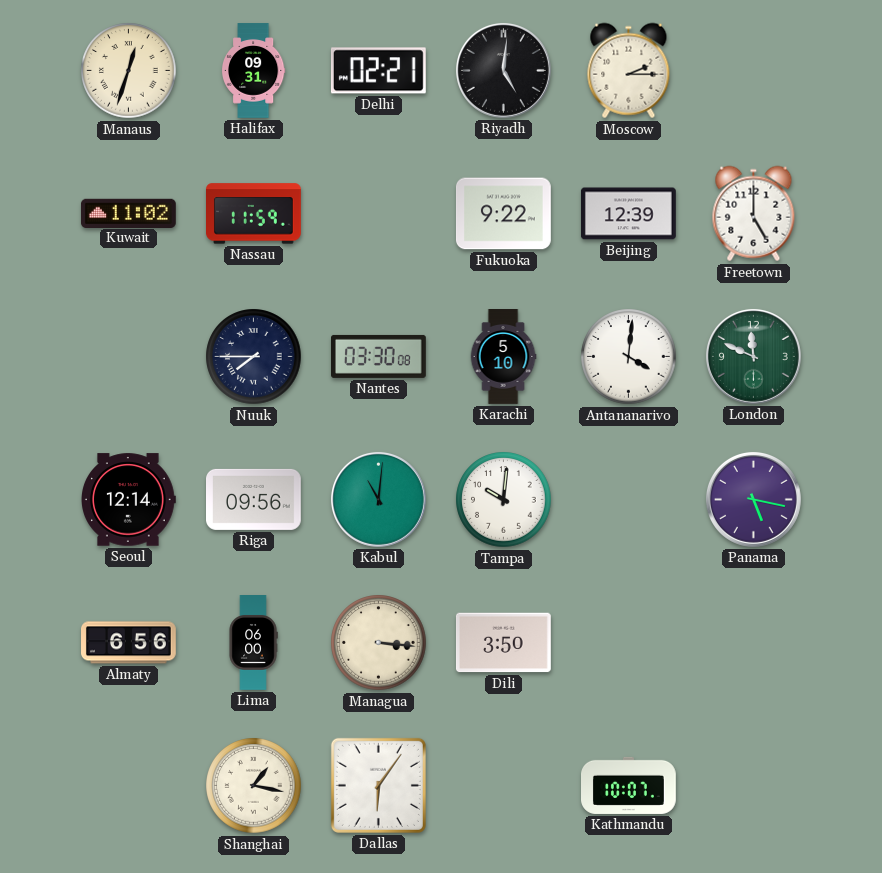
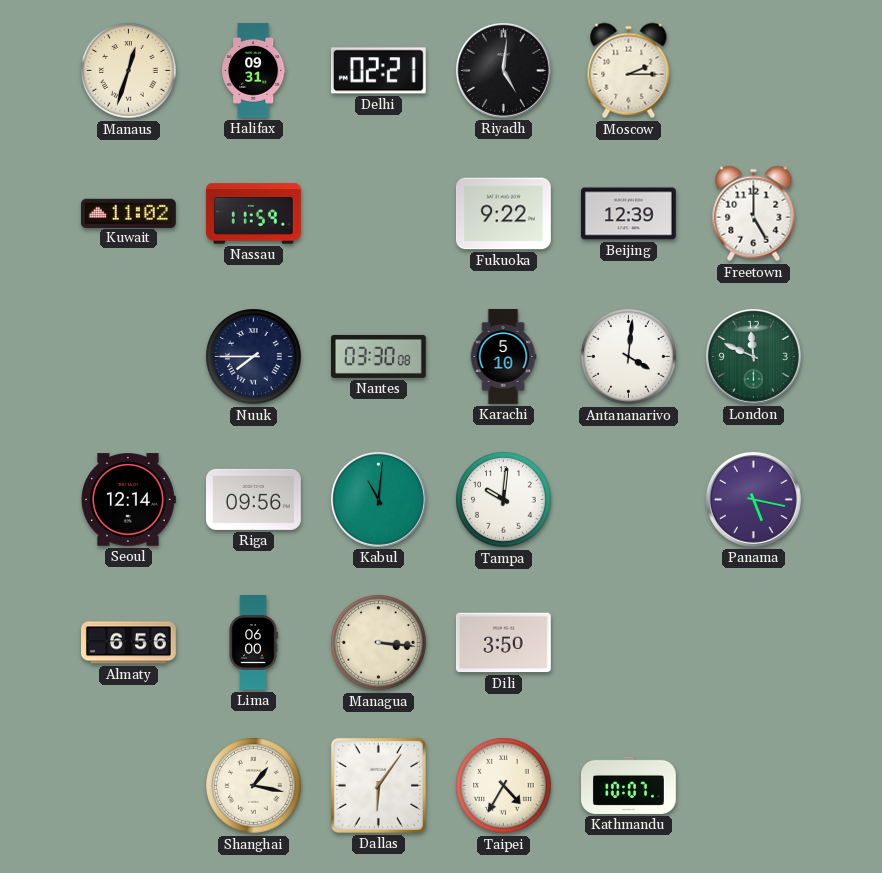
Taipei: none -> 4:35
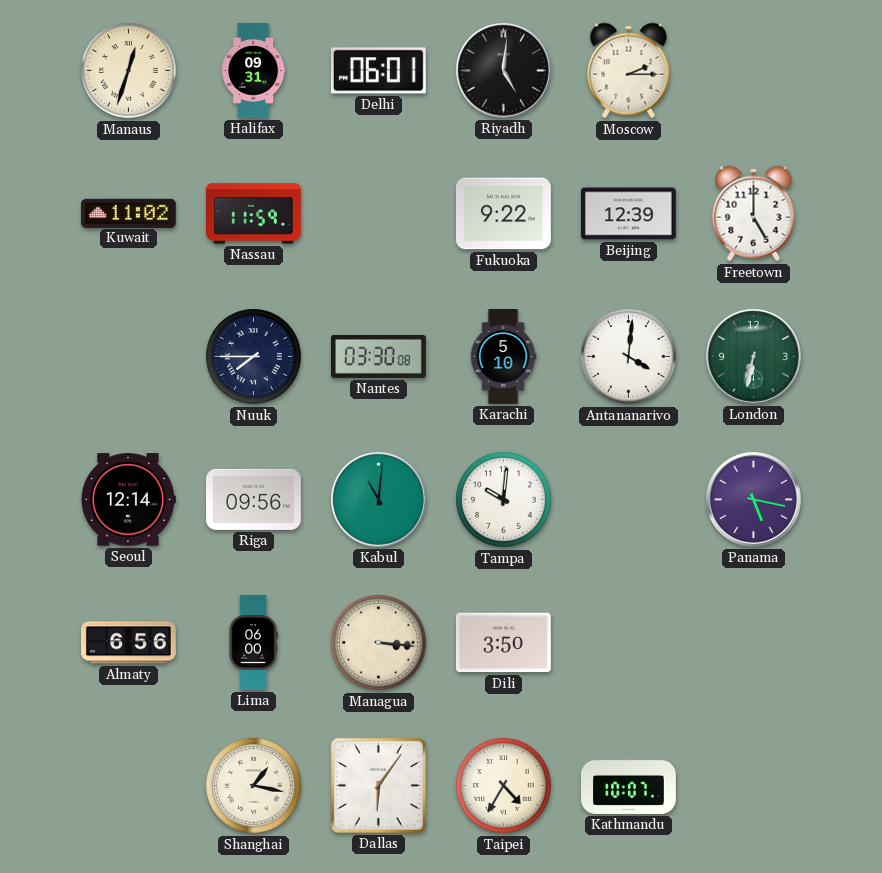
Delhi: 02:21 -> 06:01
London: 11:49 -> 6:32
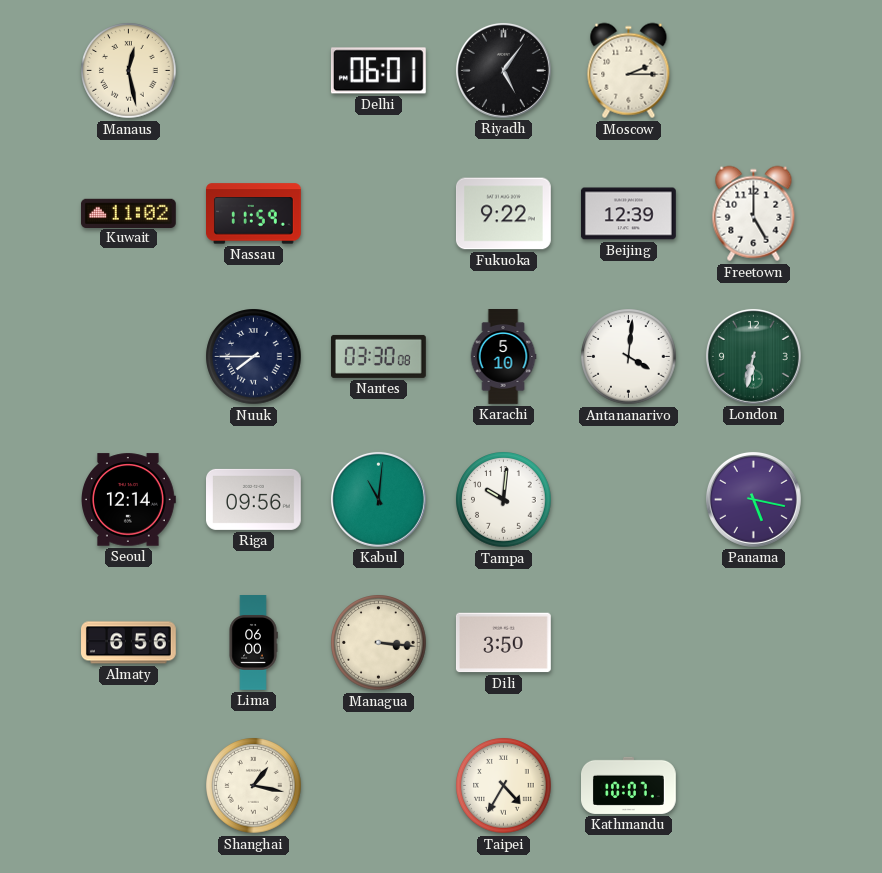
Manaus: 12:33 -> 12:28
Halifax: 09:31 -> none
Riyadh: 5:01 -> 5:06
Dallas: 6:06 -> none
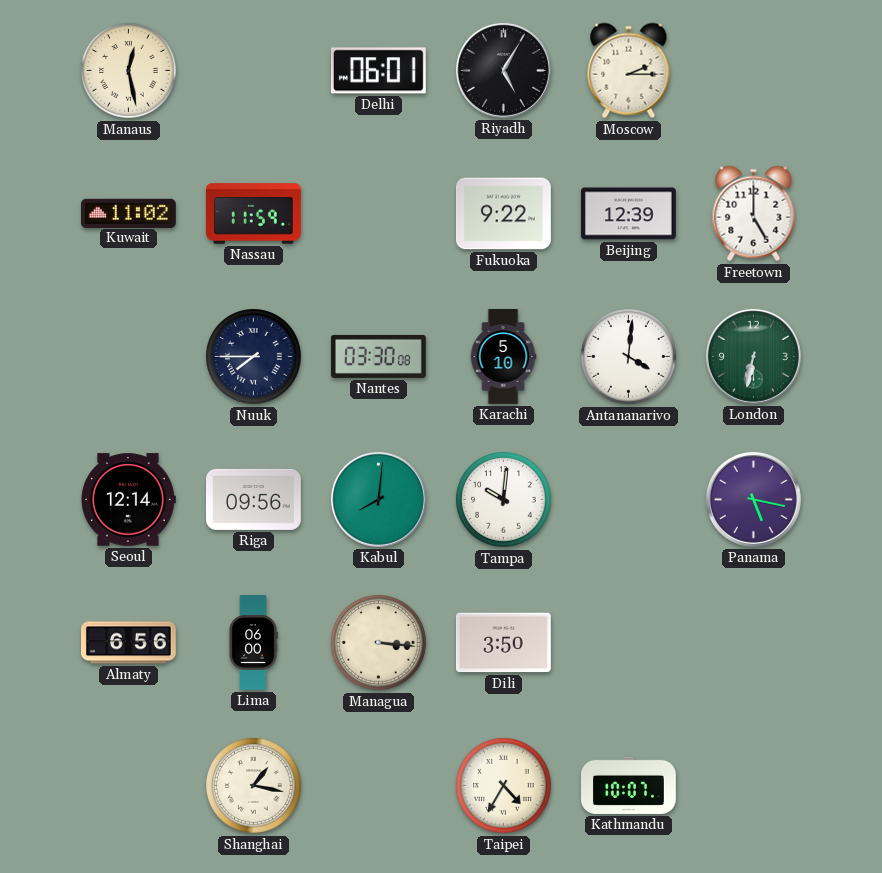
Riyadh: 5:06 -> 5:05
Kabul: 11:01 -> 8:01
